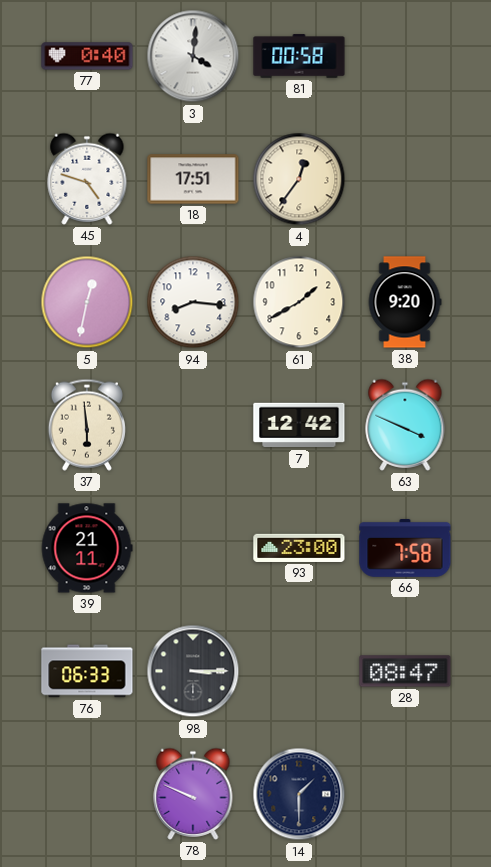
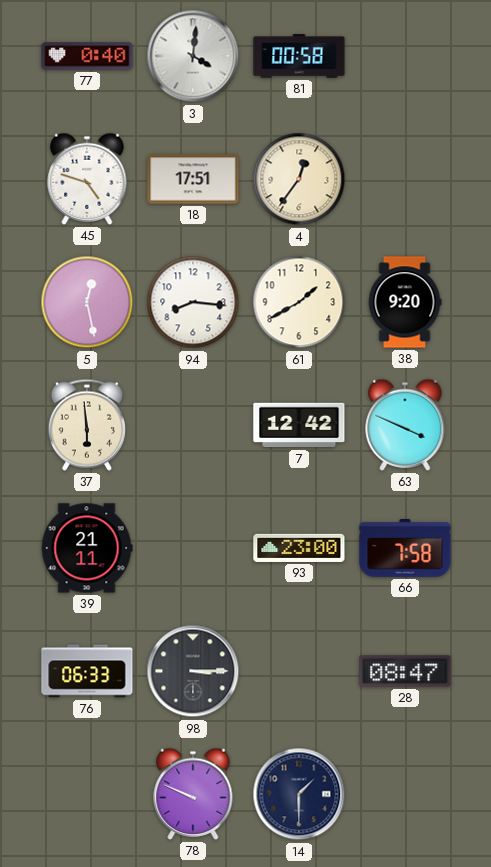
5: 12:32 -> 12:28
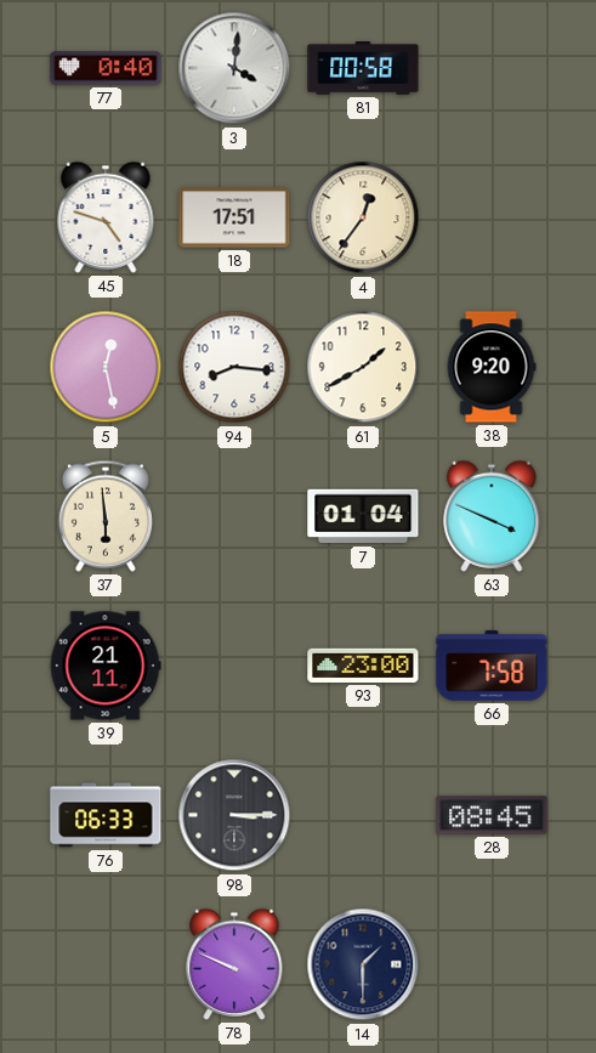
7: 12:42 -> 01:04
28: 08:47 -> 08:45
